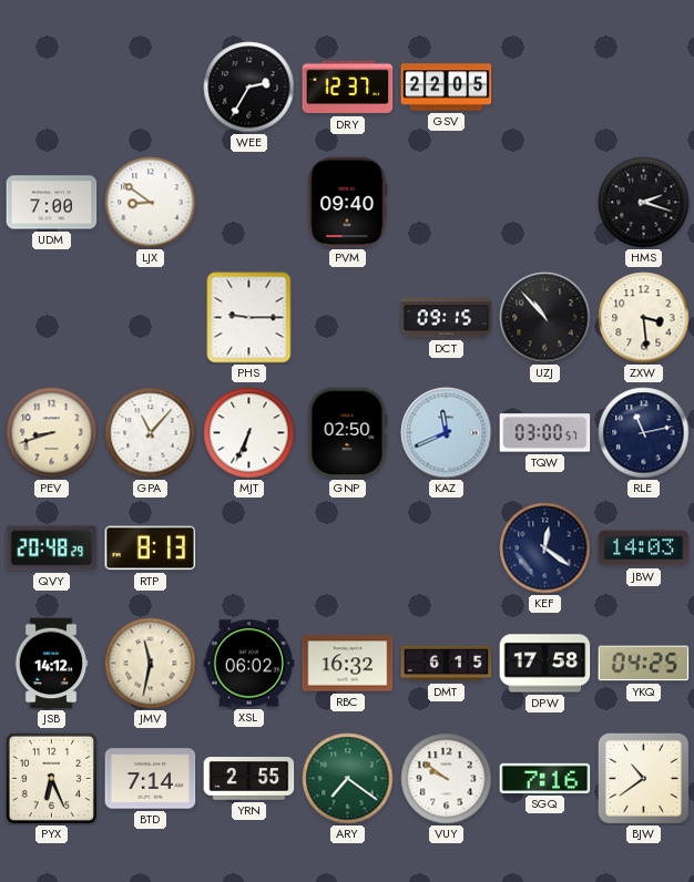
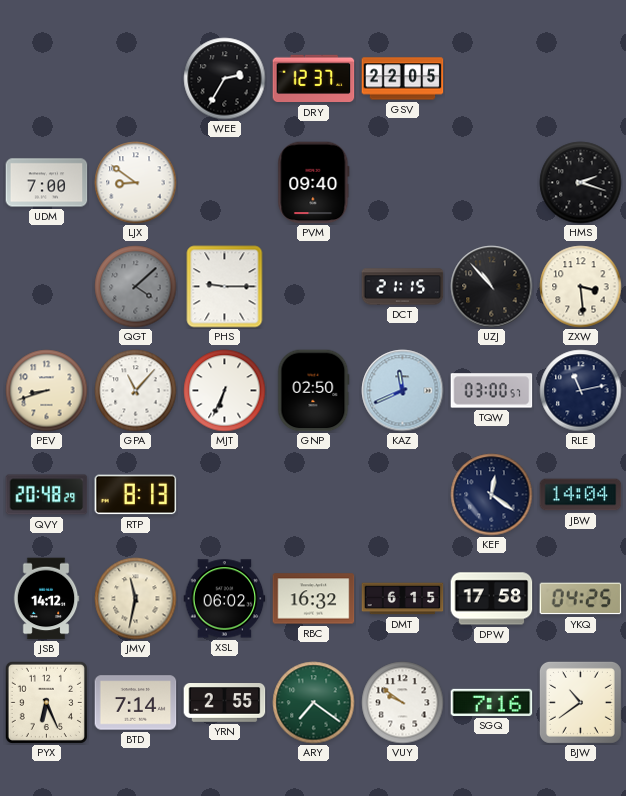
QGT: none -> 4:08
DCT: 09:15 -> 21:15
JBW: 14:03 -> 14:04
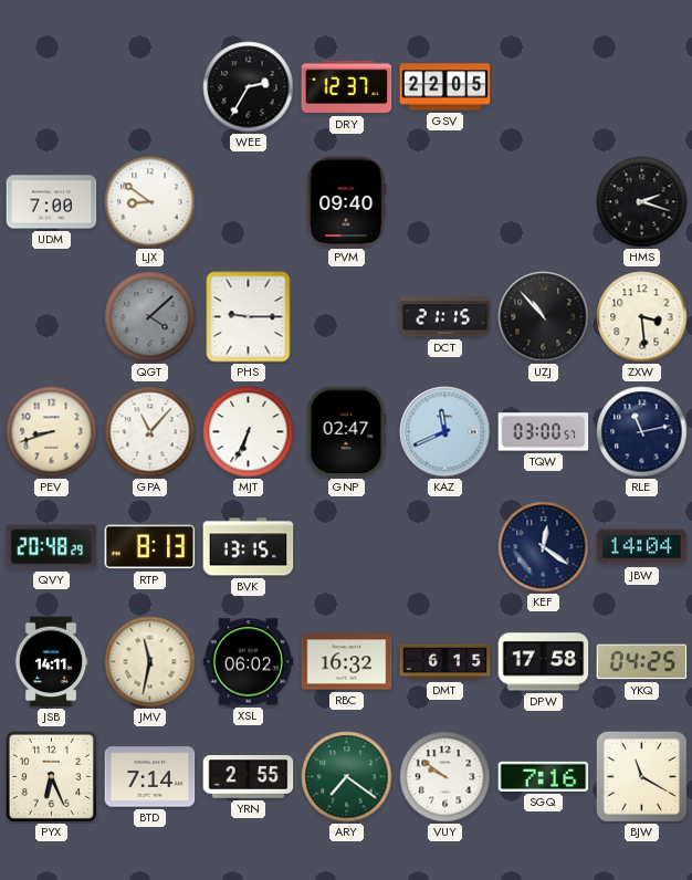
GNP: 02:50 -> 02:47
BVK: none -> 13:15
JSB: 14:12 -> 14:11
BJW: 10:39 -> 11:20
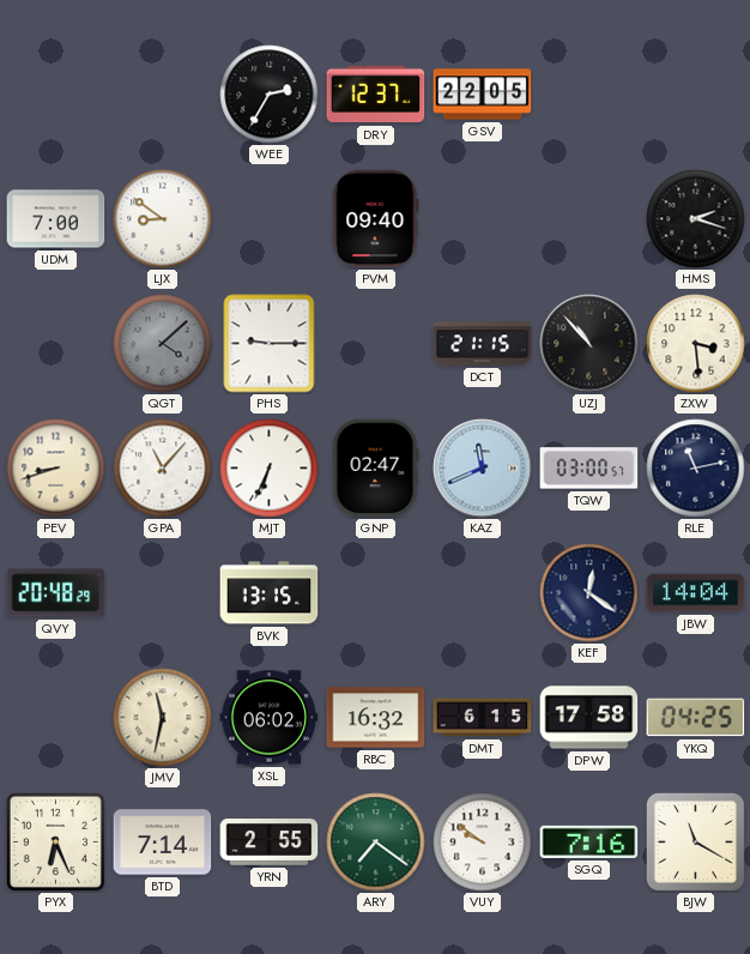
RTP: 8:13 -> none
JSB: 14:11 -> none
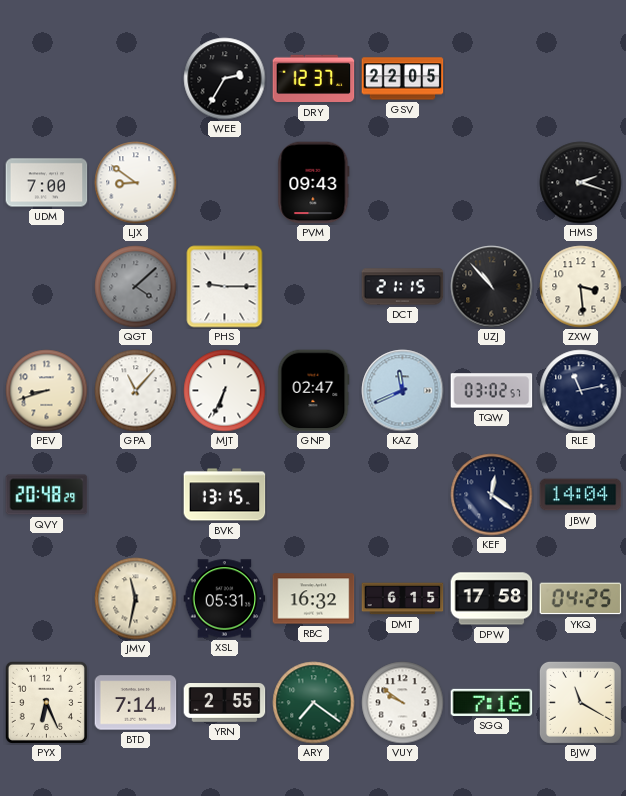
PVM: 09:40 -> 09:43
TQW: 03:00 -> 03:02
XSL: 06:02 -> 05:31
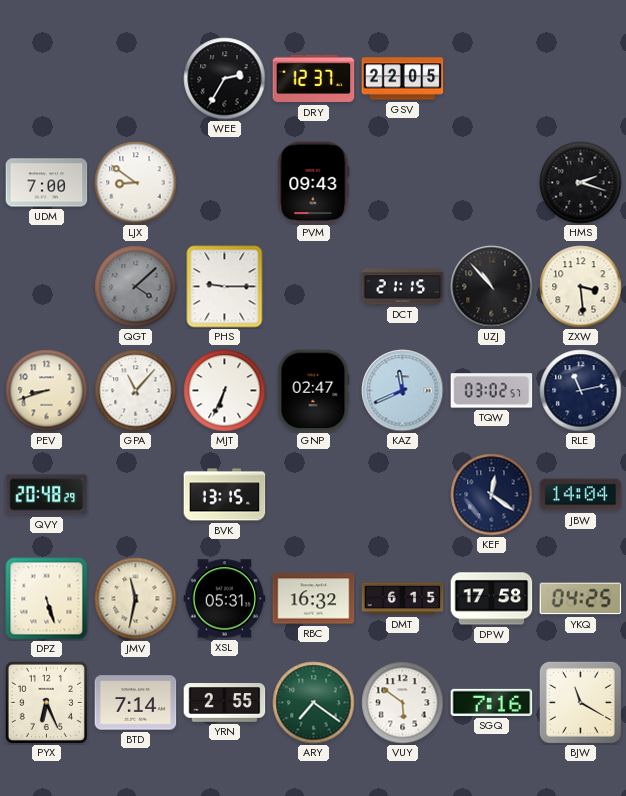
DPZ: none -> 5:27
VUY: 9:51 -> 5:51
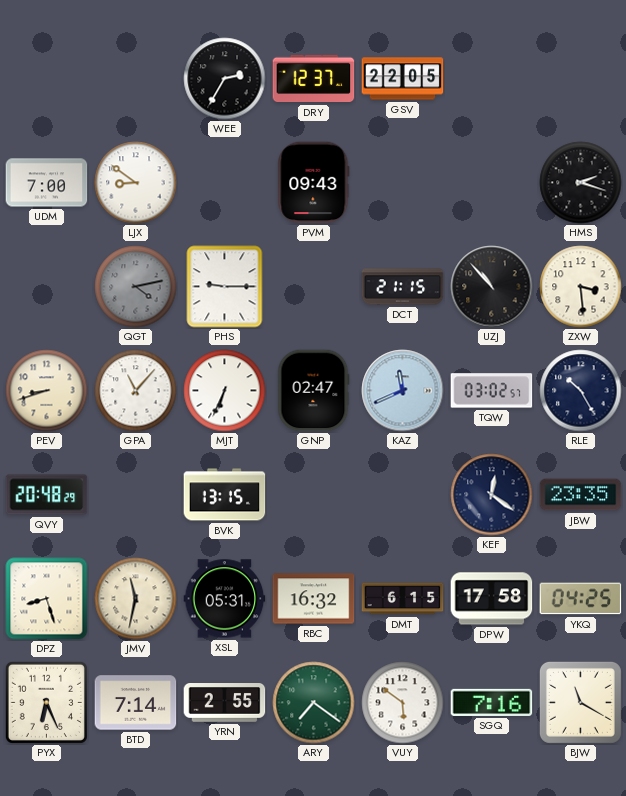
QGT: 4:08 -> 4:13
RLE: 11:13 -> 10:25
JBW: 14:04 -> 23:35
DPZ: 5:27 -> 8:27
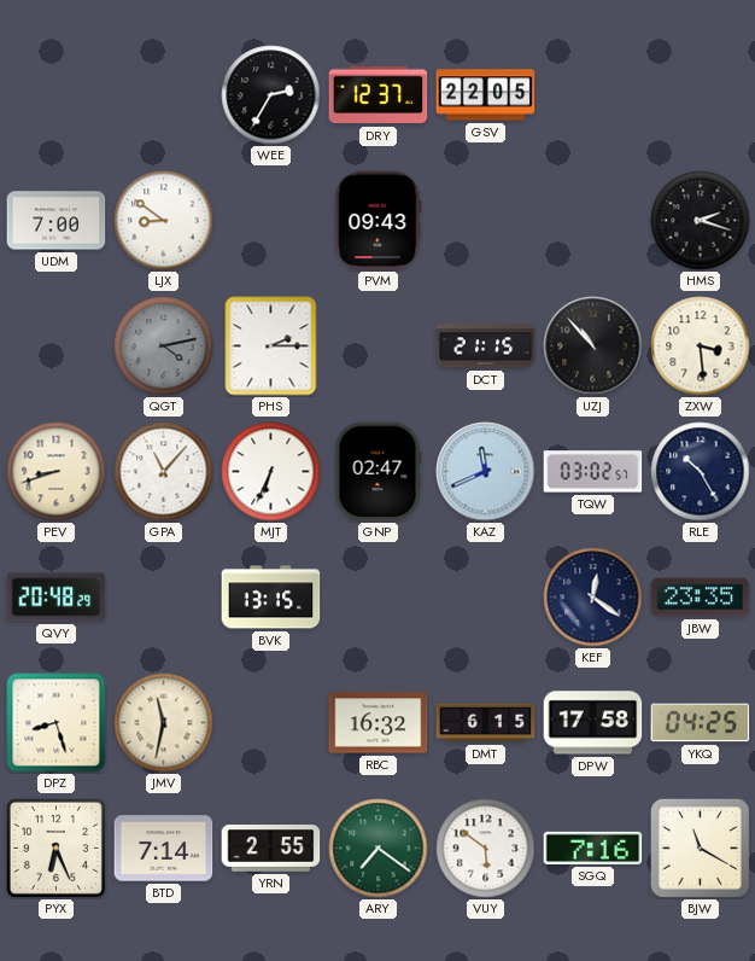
PHS: 9:15 -> 2:15
XSL: 05:31 -> none
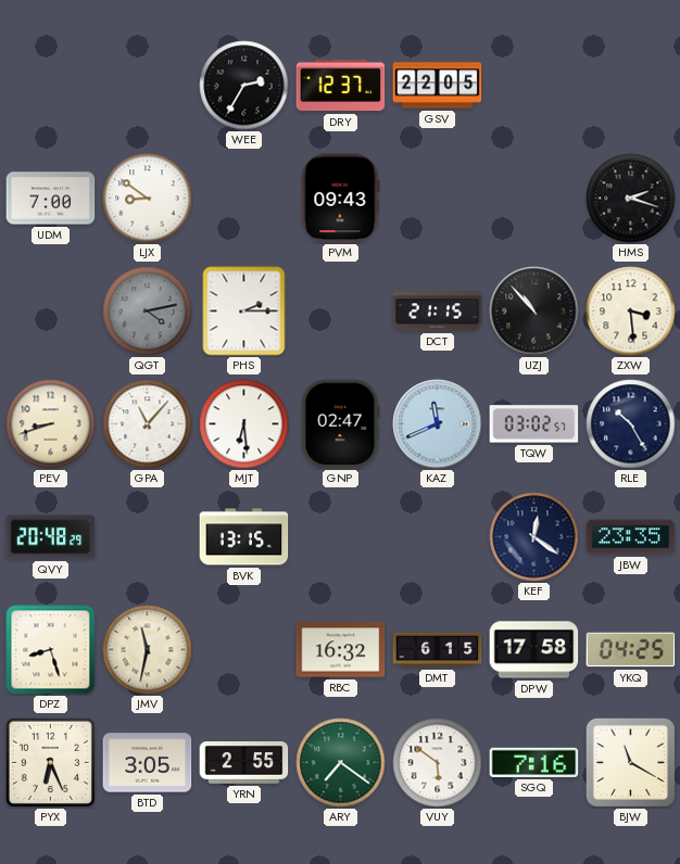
MJT: 6:34 -> 6:29
BTD: 7:14 -> 3:05
